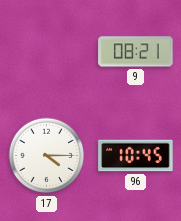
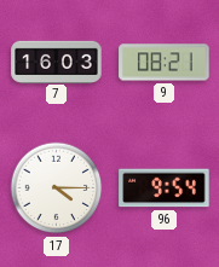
7: none -> 16:03
96: 10:45 -> 9:54
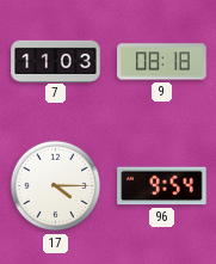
7: 16:03 -> 11:03
9: 08:21 -> 08:18
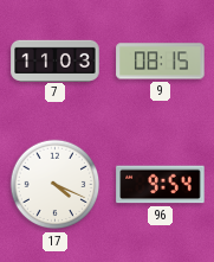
9: 08:18 -> 08:15
17: 4:15 -> 4:19
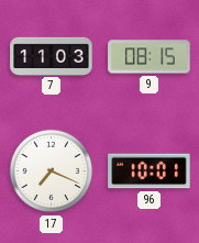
17: 4:19 -> 7:19
96: 9:54 -> 10:01
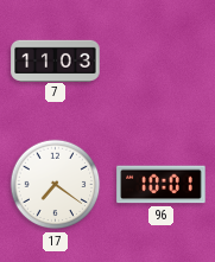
9: 08:15 -> none
17: 7:19 -> 7:21
